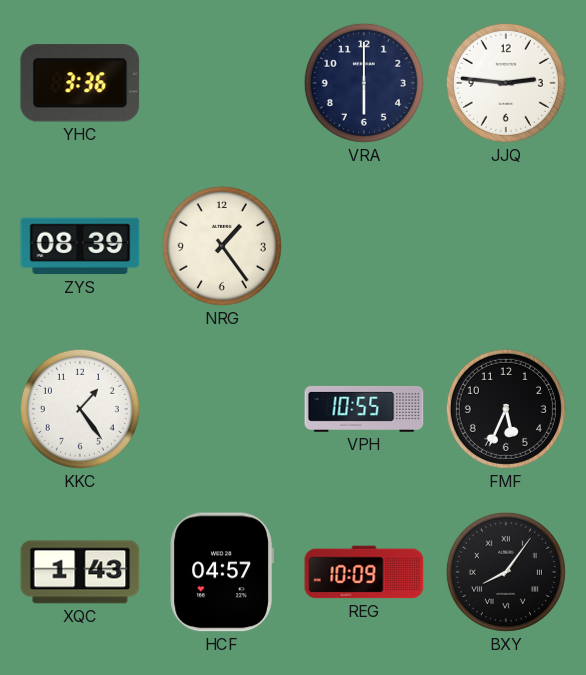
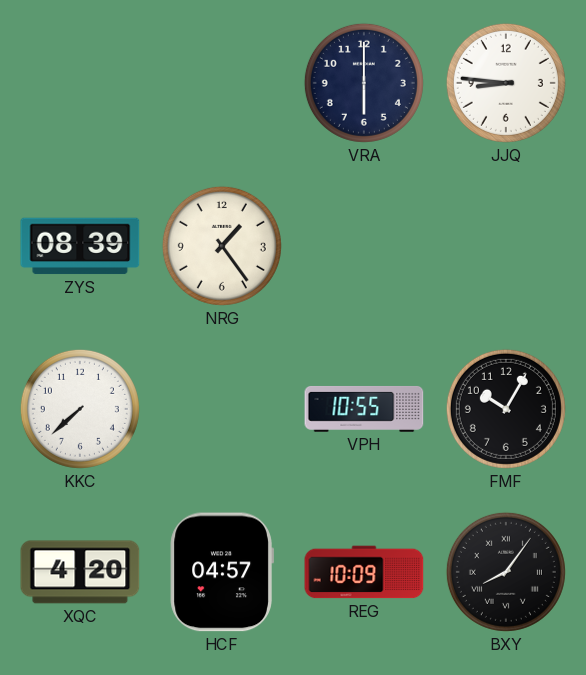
YHC: 3:36 -> none
JJQ: 2:46 -> 8:46
KKC: 1:24 -> 7:38
FMF: 5:34 -> 10:05
XQC: 1:43 -> 4:20
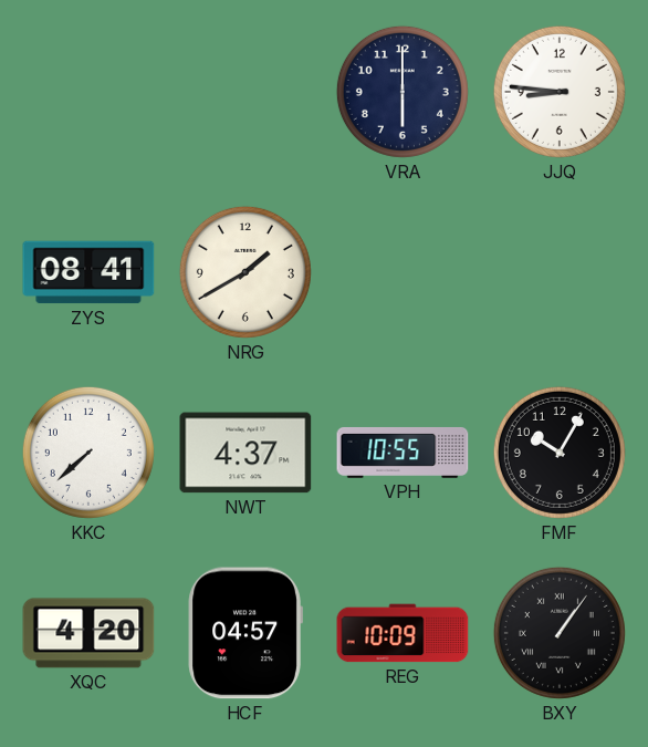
ZYS: 08:39 -> 08:41
NRG: 1:24 -> 1:40
NWT: none -> 4:37
BXY: 8:06 -> 1:06
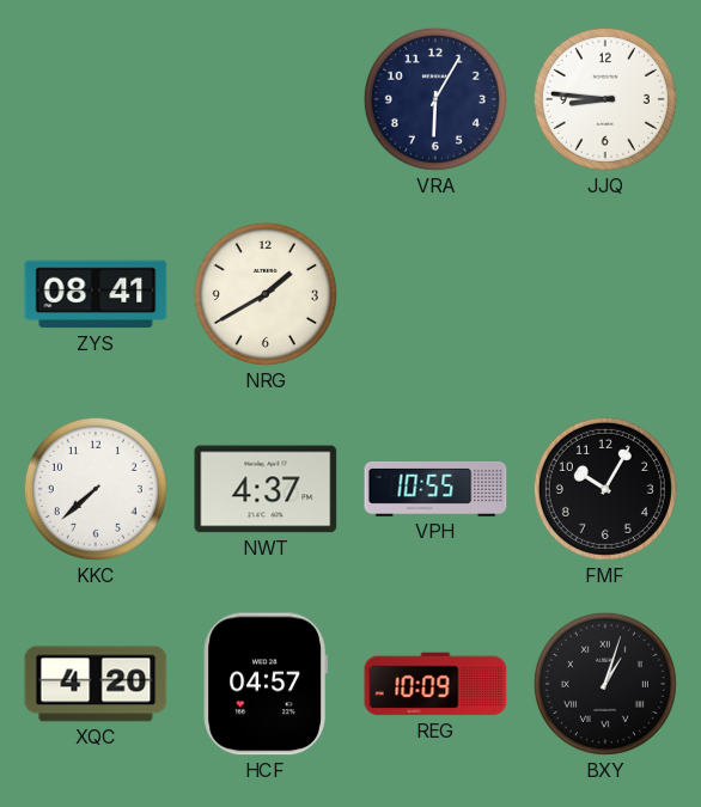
VRA: 6:00 -> 6:05
BXY: 1:06 -> 1:03
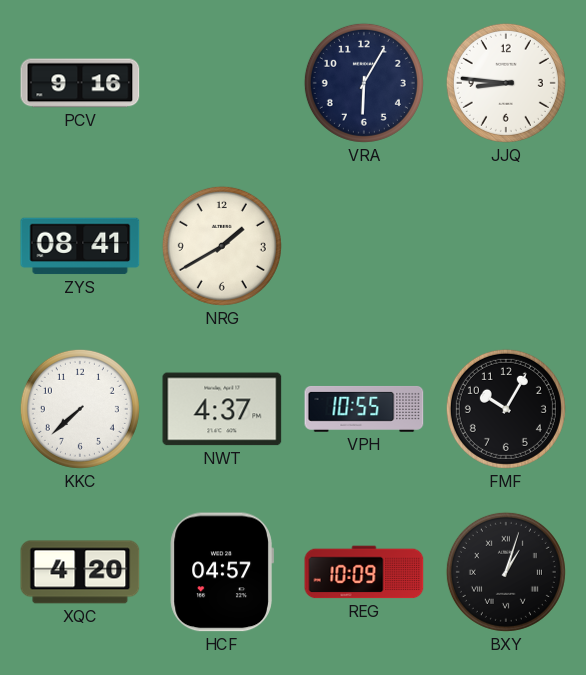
PCV: none -> 9:16
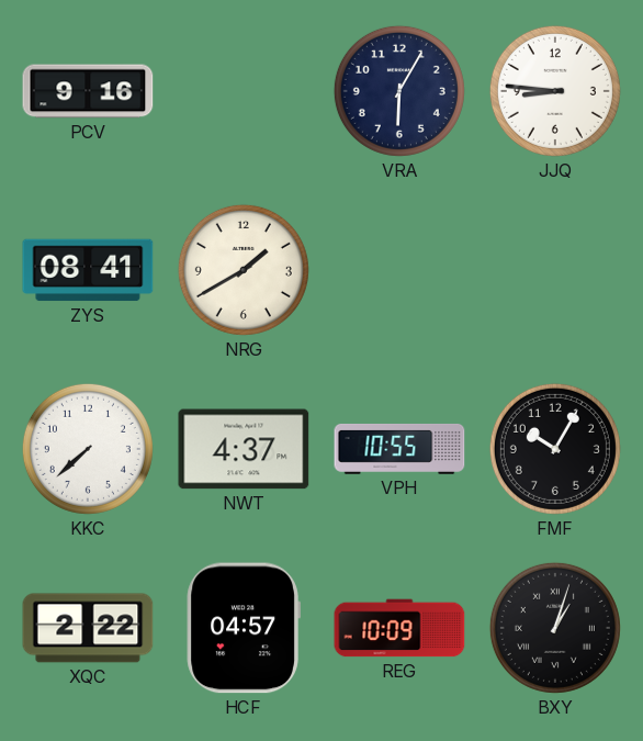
XQC: 4:20 -> 2:22
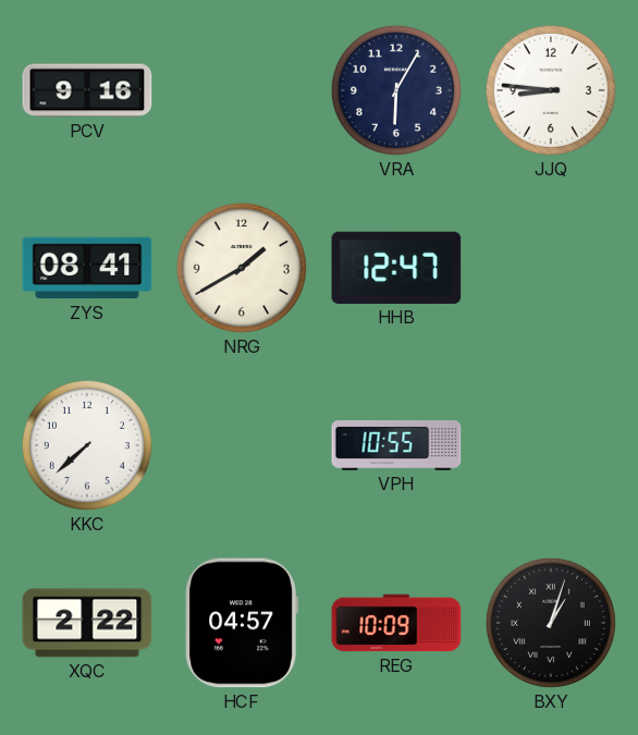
HHB: none -> 12:47
NWT: 4:37 -> none
FMF: 10:05 -> none
